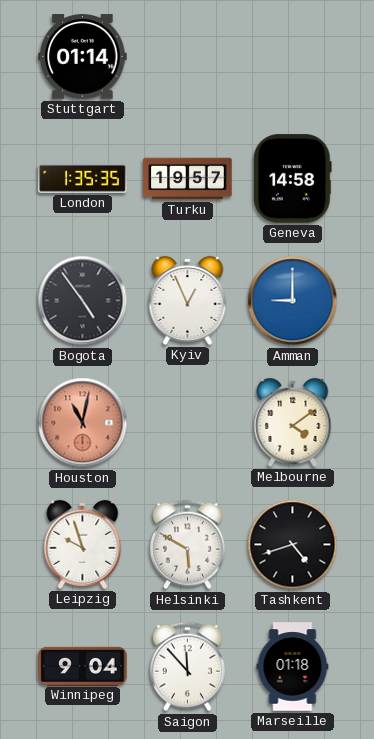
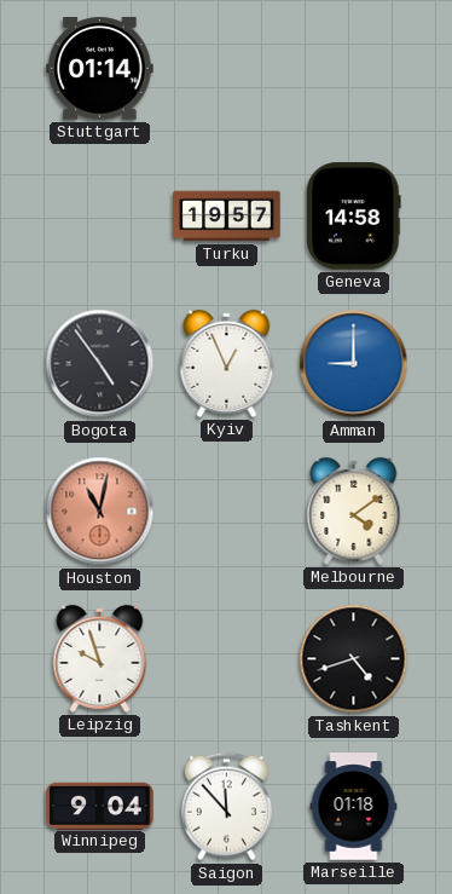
London: 1:35 -> none
Helsinki: 5:50 -> none
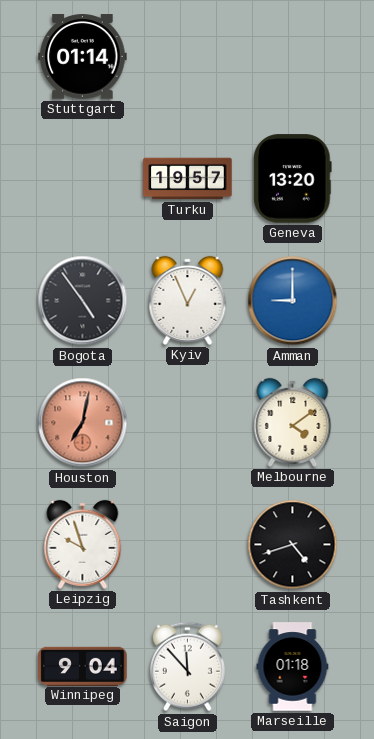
Geneva: 14:58 -> 13:20
Houston: 11:02 -> 7:02
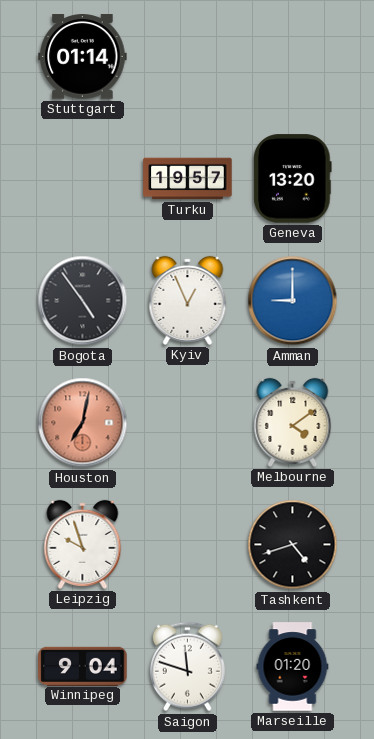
Saigon: 11:53 -> 11:48
Marseille: 01:18 -> 01:20
